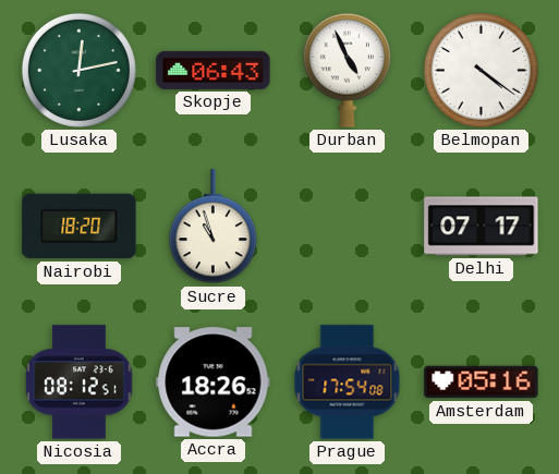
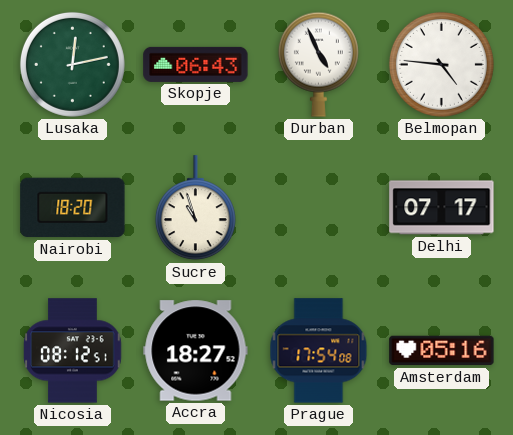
Belmopan: 4:21 -> 4:46
Accra: 18:26 -> 18:27
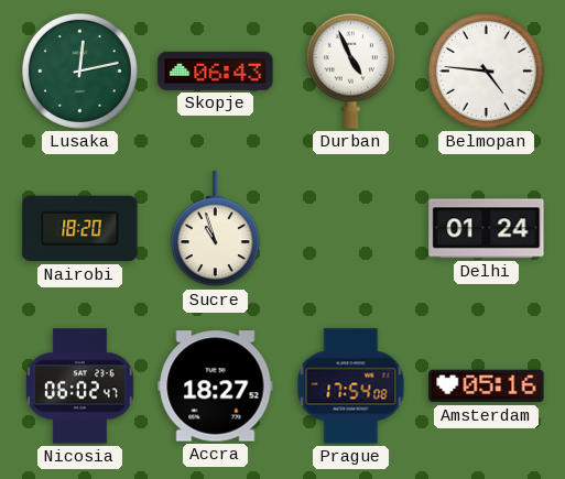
Delhi: 07:17 -> 01:24
Nicosia: 08:12 -> 06:02
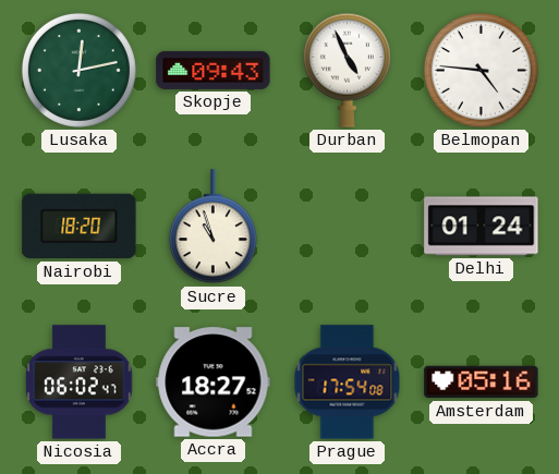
Skopje: 06:43 -> 09:43
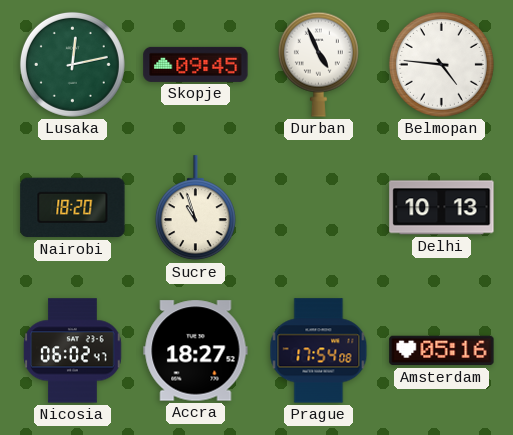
Skopje: 09:43 -> 09:45
Delhi: 01:24 -> 10:13
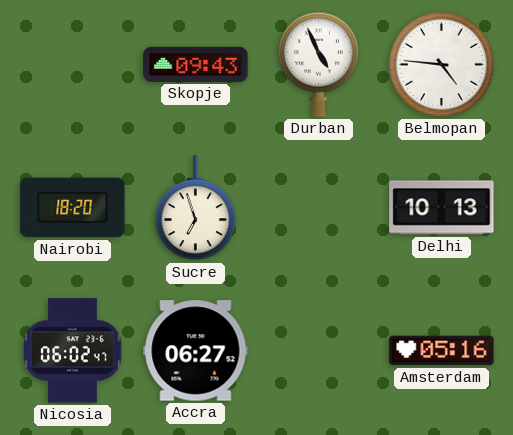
Lusaka: 12:13 -> none
Skopje: 09:45 -> 09:43
Sucre: 10:57 -> 6:57
Accra: 18:27 -> 06:27
Prague: 17:54 -> none
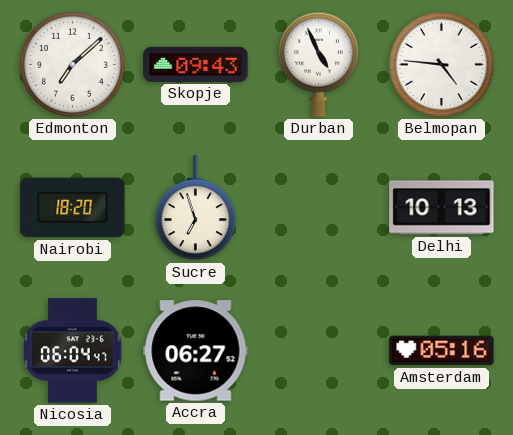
Edmonton: none -> 7:08
Nicosia: 06:02 -> 06:04
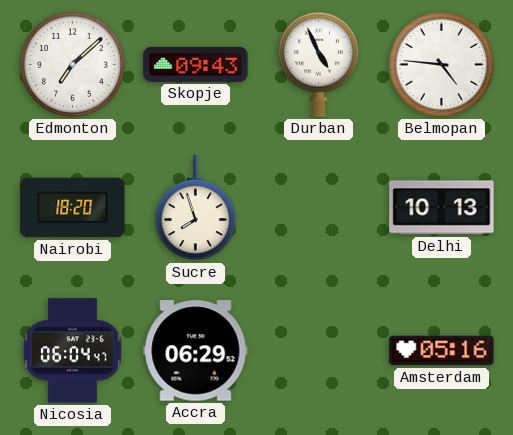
Sucre: 6:57 -> 7:57
Accra: 06:27 -> 06:29
